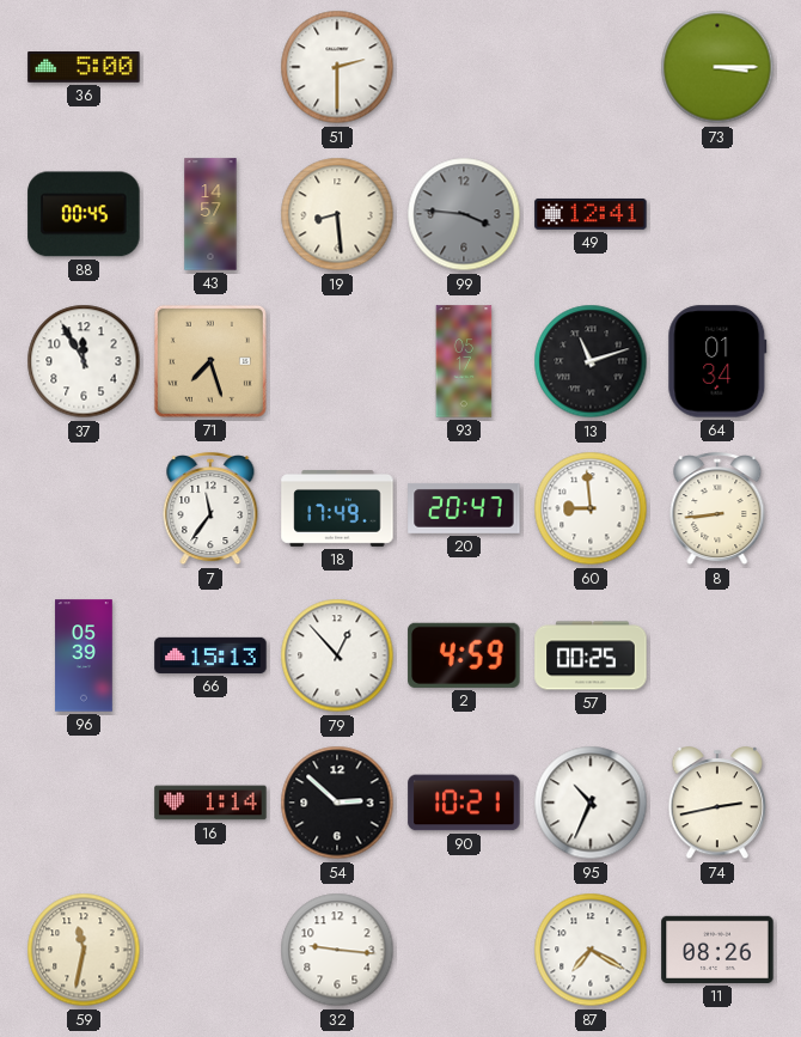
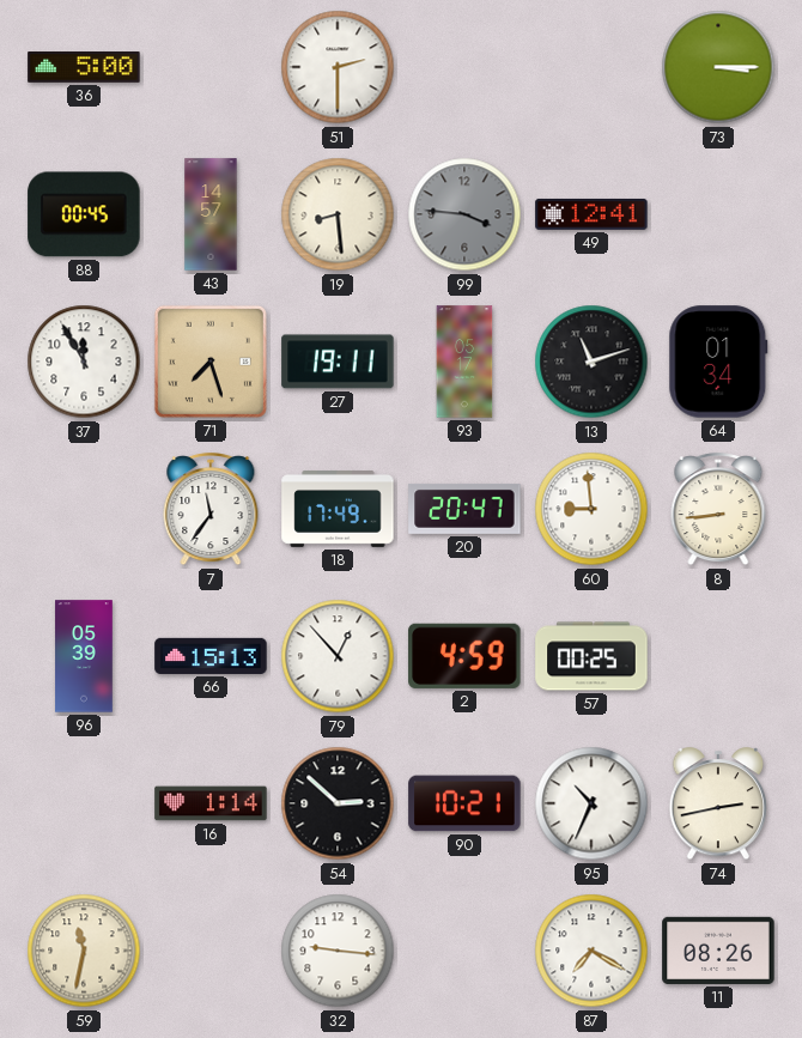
27: none -> 19:11
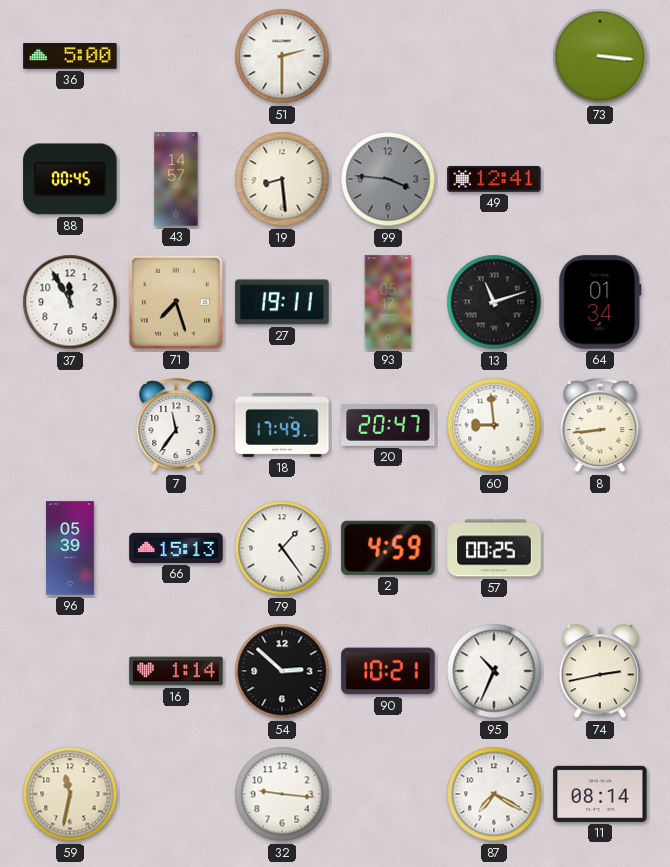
73: 3:15 -> 3:16
79: 12:53 -> 1:24
11: 08:26 -> 08:14
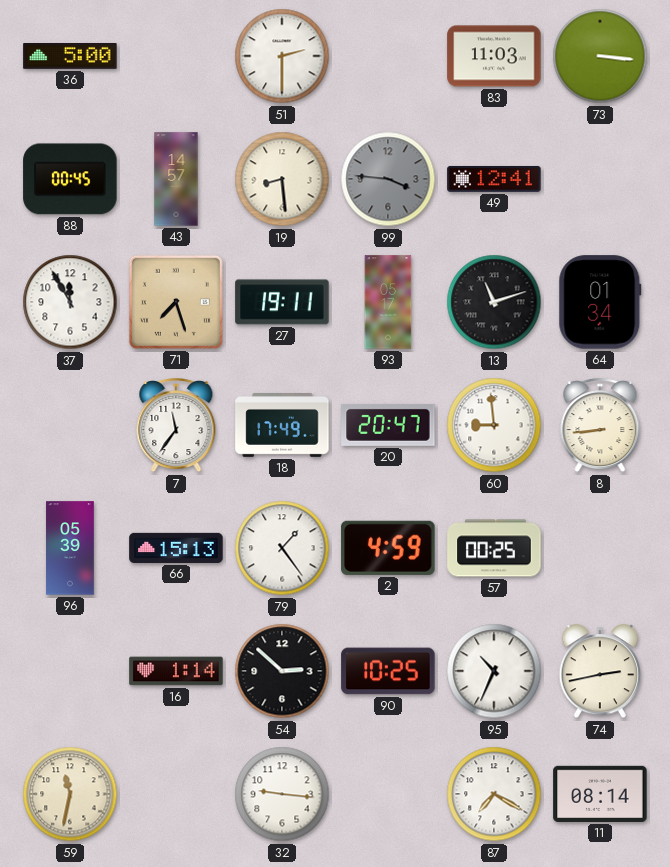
83: none -> 11:03
90: 10:21 -> 10:25
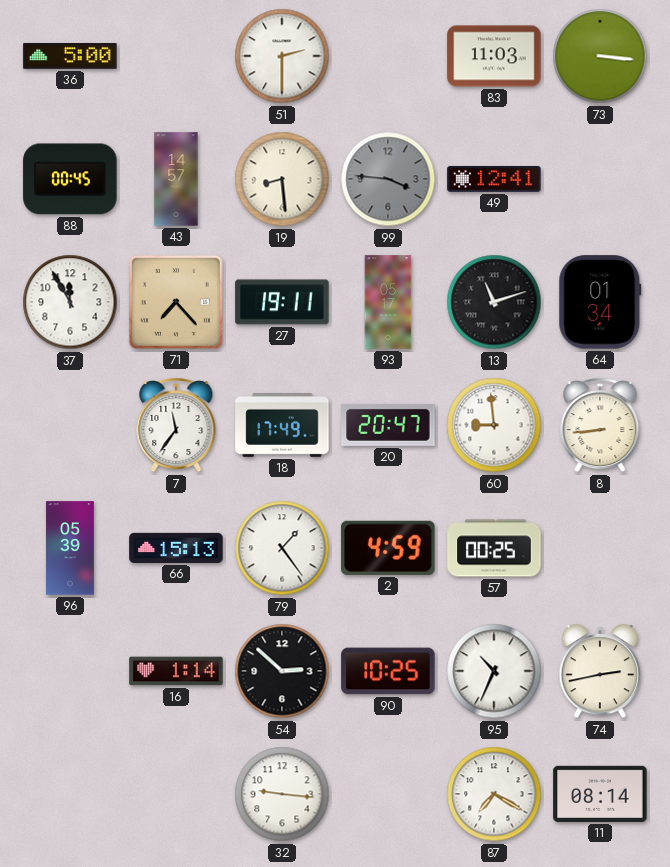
71: 7:27 -> 7:23
59: 11:32 -> none
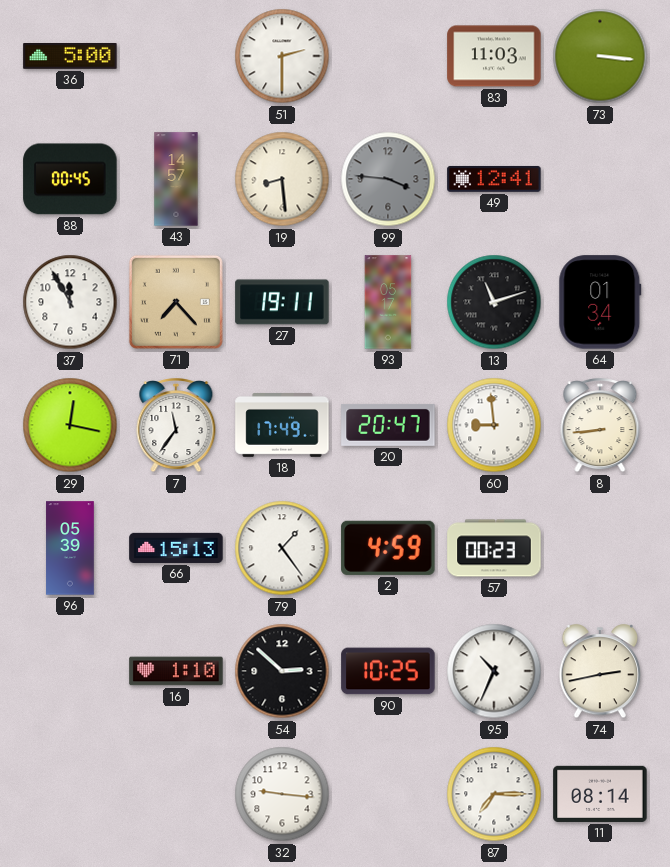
29: none -> 12:17
57: 00:25 -> 00:23
16: 1:14 -> 1:10
87: 7:20 -> 7:15
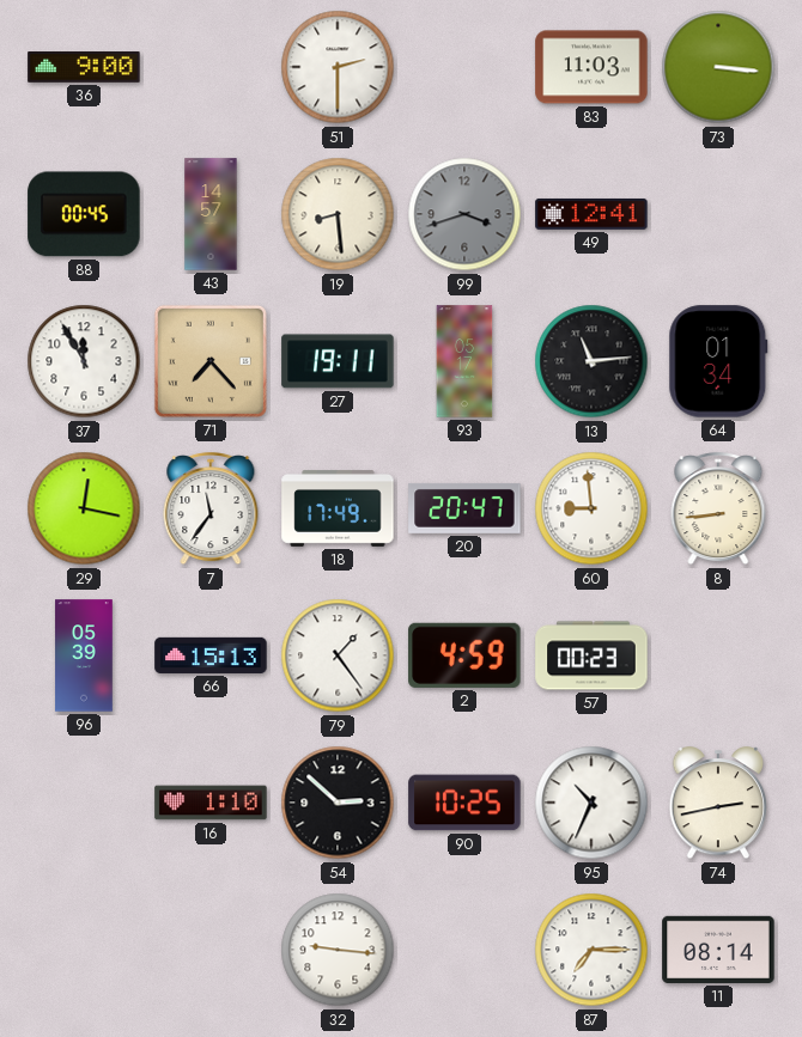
36: 5:00 -> 9:00
99: 3:46 -> 3:42
13: 11:12 -> 11:14
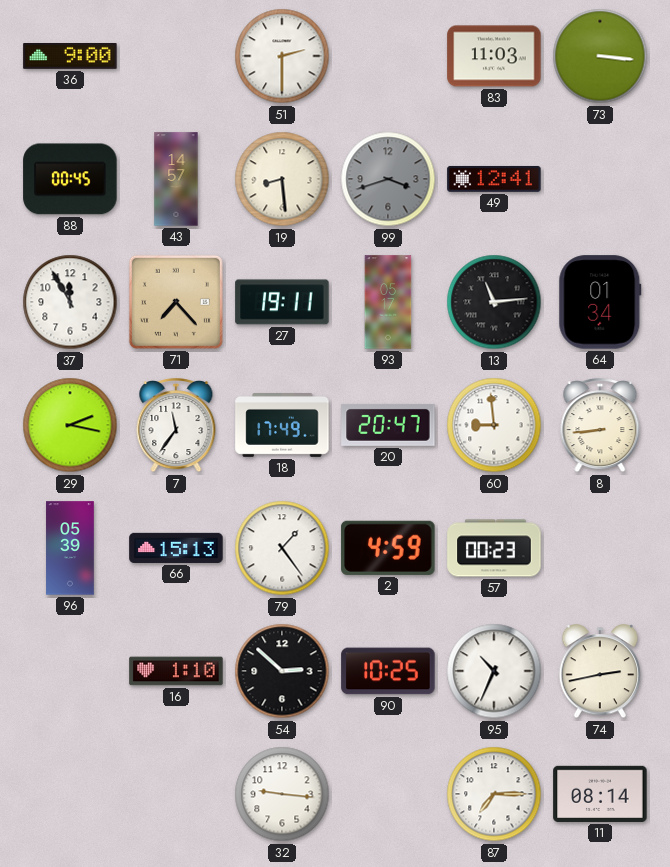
29: 12:17 -> 2:17
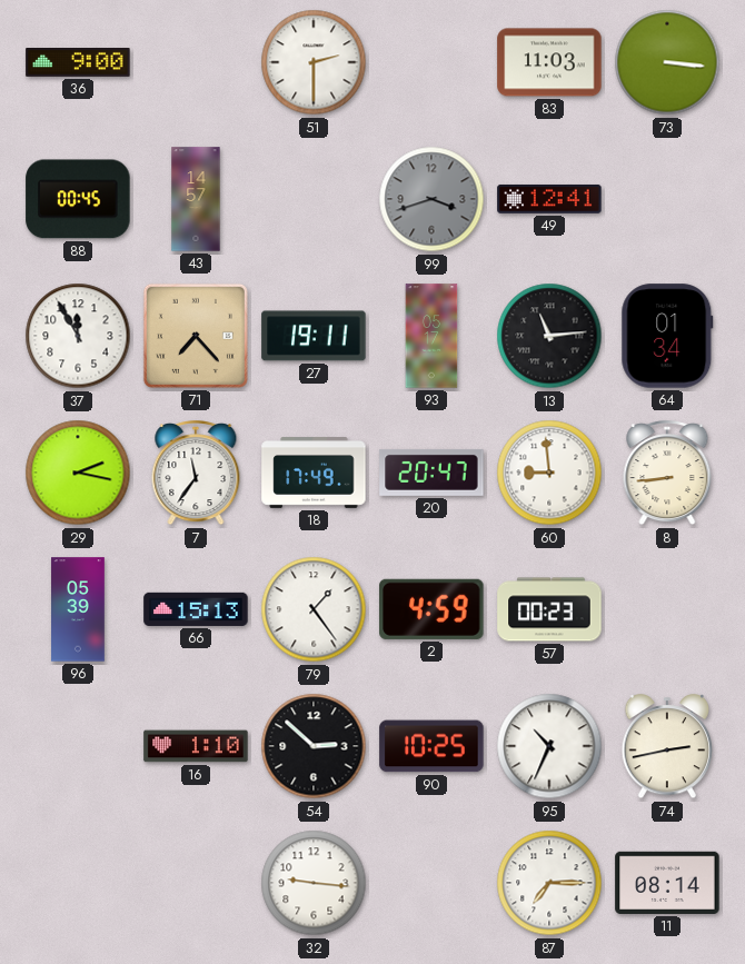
19: 8:29 -> none
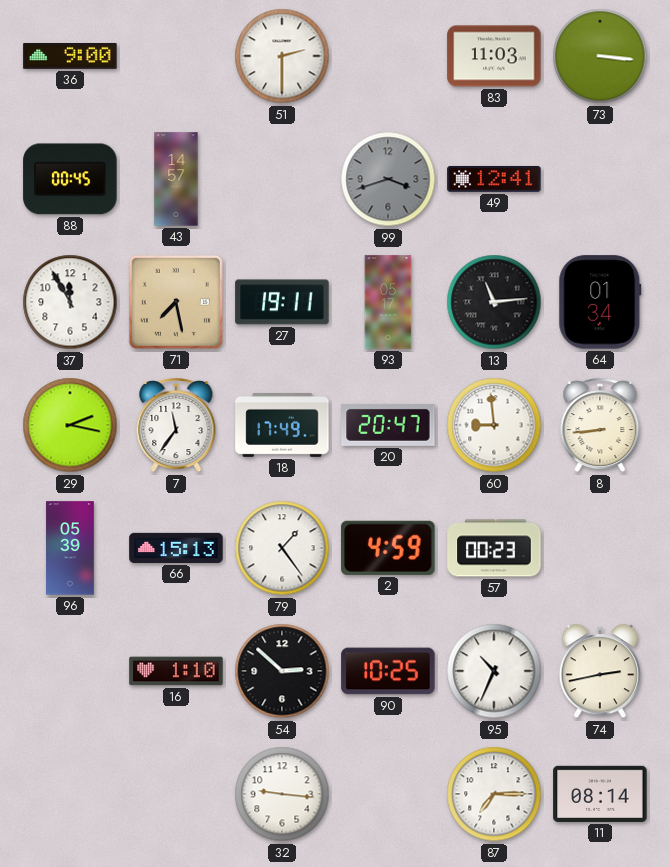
71: 7:23 -> 7:28
